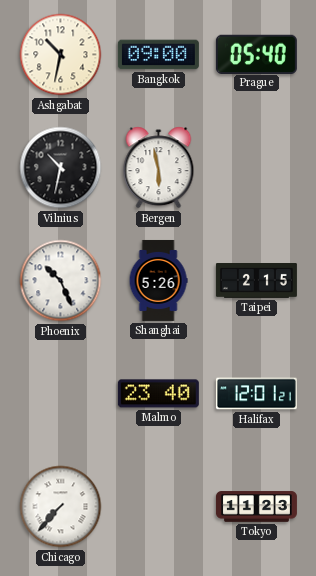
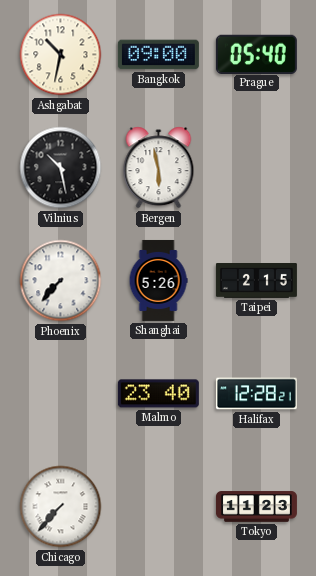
Vilnius: 10:32 -> 10:28
Phoenix: 10:26 -> 7:37
Halifax: 12:01 -> 12:28
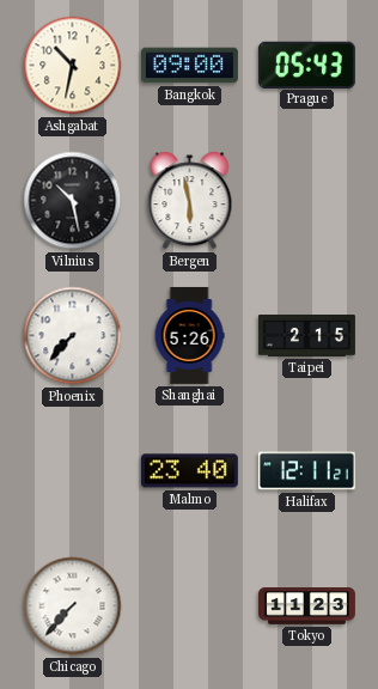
Prague: 05:40 -> 05:43
Halifax: 12:28 -> 12:11
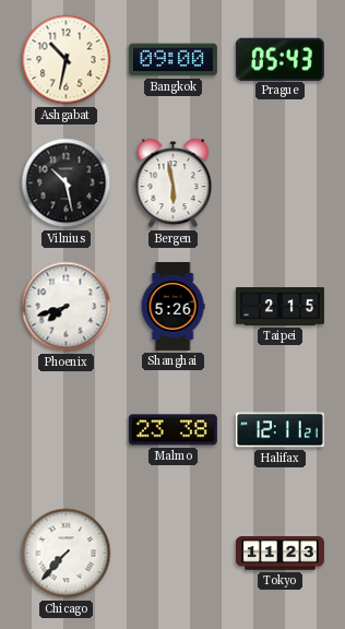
Phoenix: 7:37 -> 7:42
Malmo: 23:40 -> 23:38
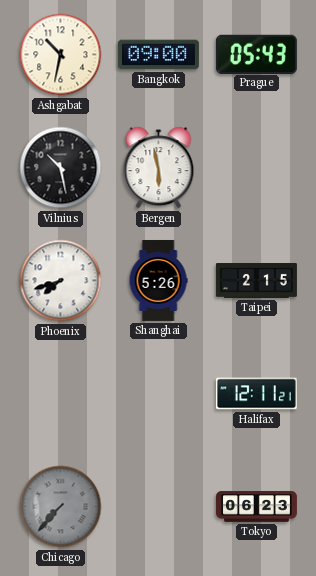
Malmo: 23:38 -> none
Chicago dial: white -> grey
Tokyo: 11:23 -> 06:23
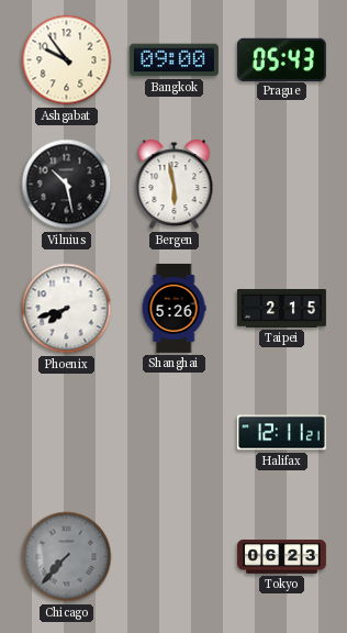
Ashgabat: 10:32 -> 9:54
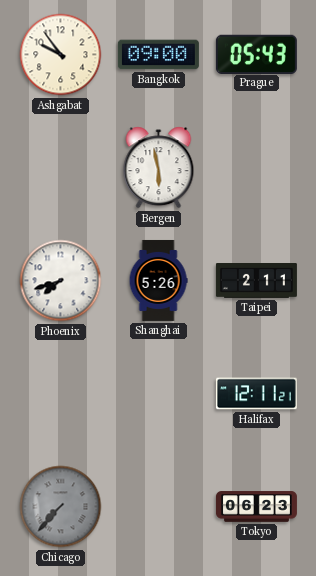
Vilnius: 10:28 -> none
Taipei: 2:15 -> 2:11
